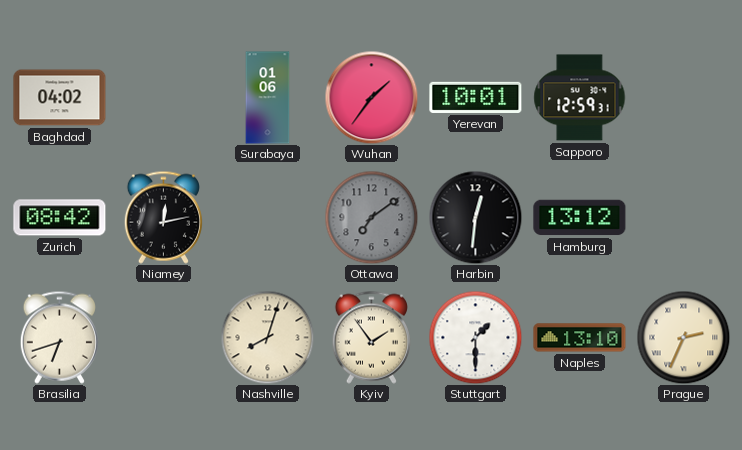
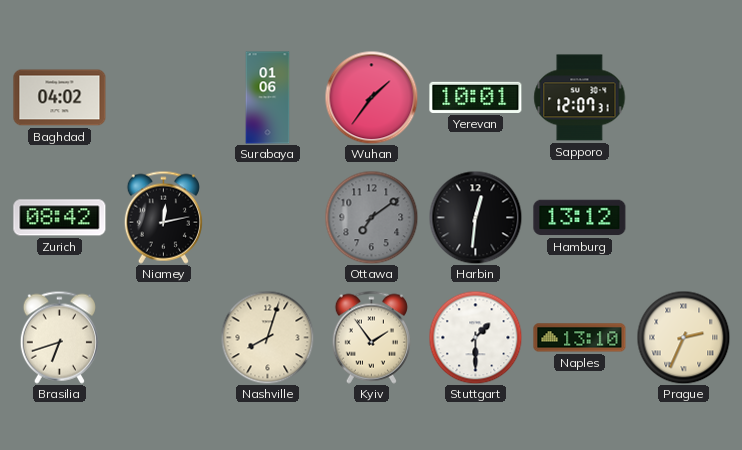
Sapporo: 12:59 -> 12:07
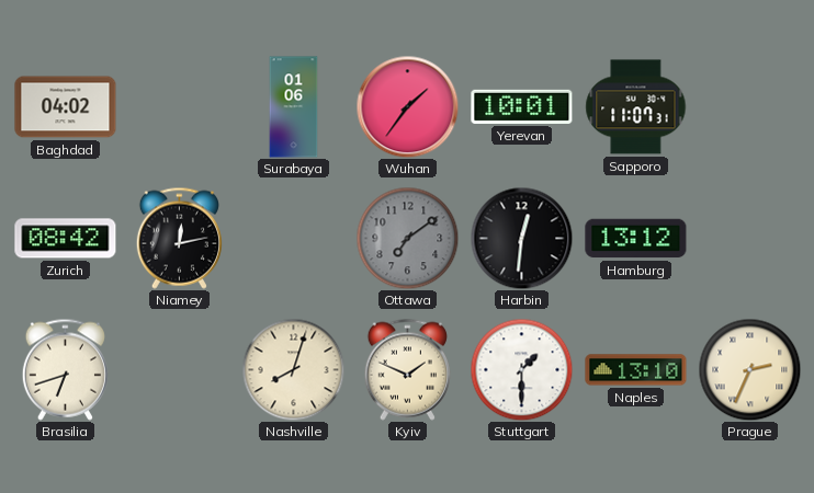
Sapporo: 12:07 -> 11:07
Kyiv: 1:54 -> 1:49
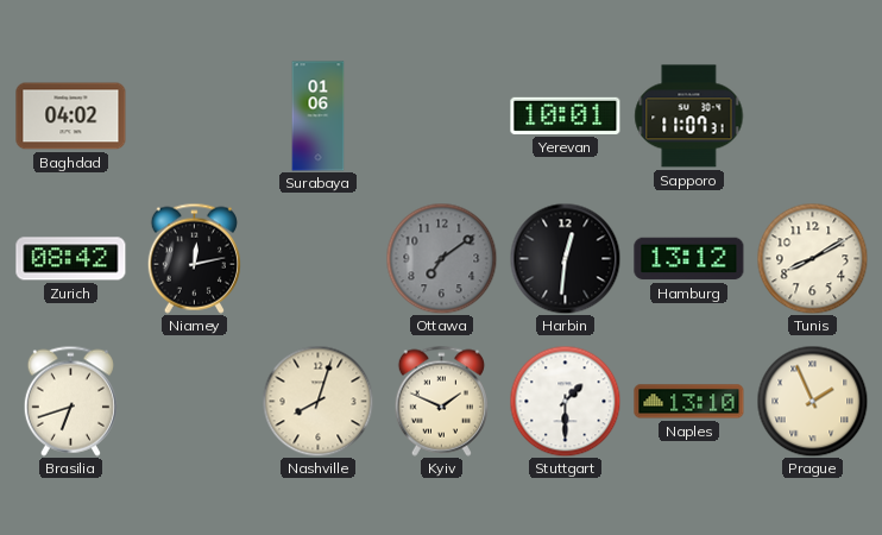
Wuhan: 1:36 -> none
Tunis: none -> 8:10
Prague: 2:34 -> 1:56
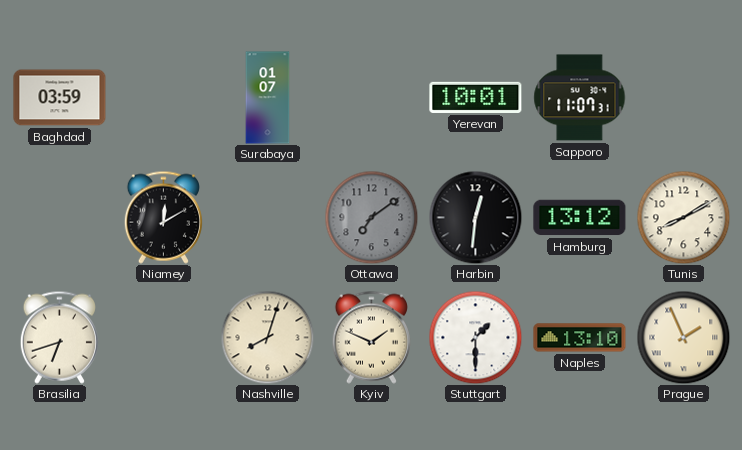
Baghdad: 04:02 -> 03:59
Surabaya: 01:06 -> 01:07
Zurich: 08:42 -> none
Niamey: 12:13 -> 12:10
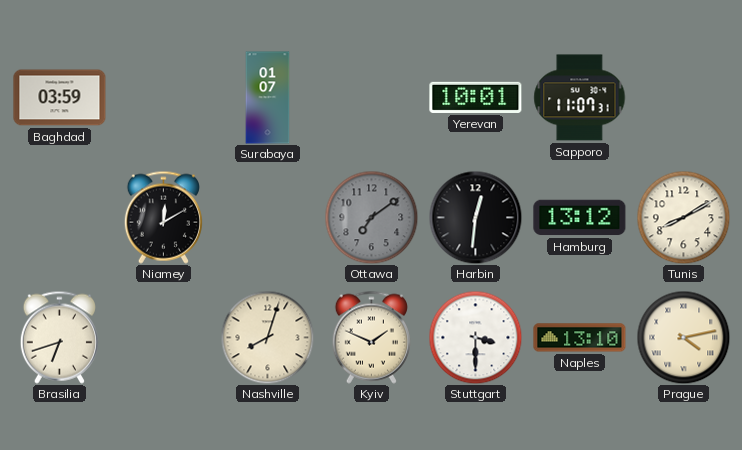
Stuttgart: 1:30 -> 3:30
Prague: 1:56 -> 4:13
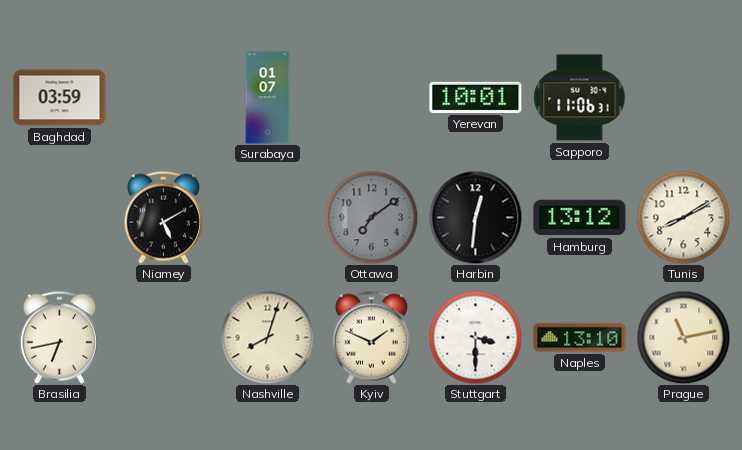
Sapporo: 11:07 -> 11:06
Niamey: 12:10 -> 5:10
Brasilia: 6:42 -> 6:43
Prague: 4:13 -> 11:13
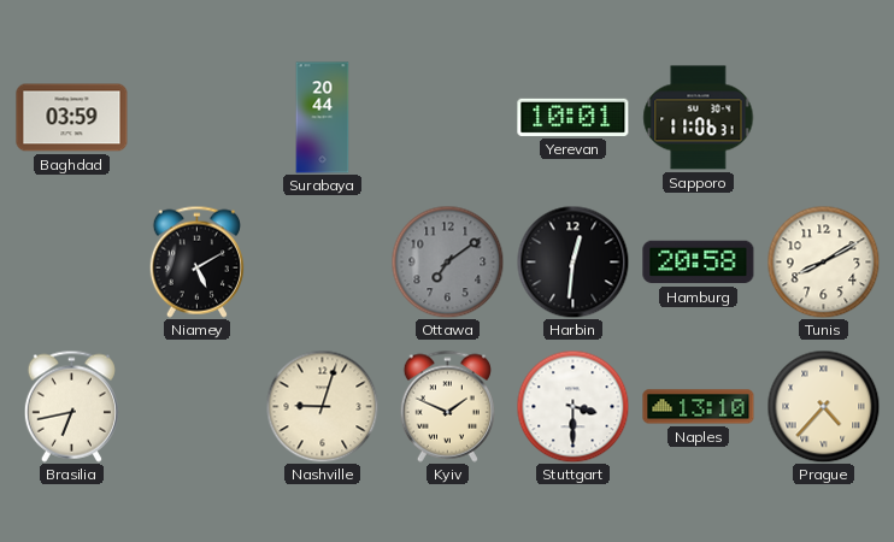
Surabaya: 01:07 -> 20:44
Hamburg: 13:12 -> 20:58
Nashville: 8:03 -> 9:03
Prague: 11:13 -> 4:37
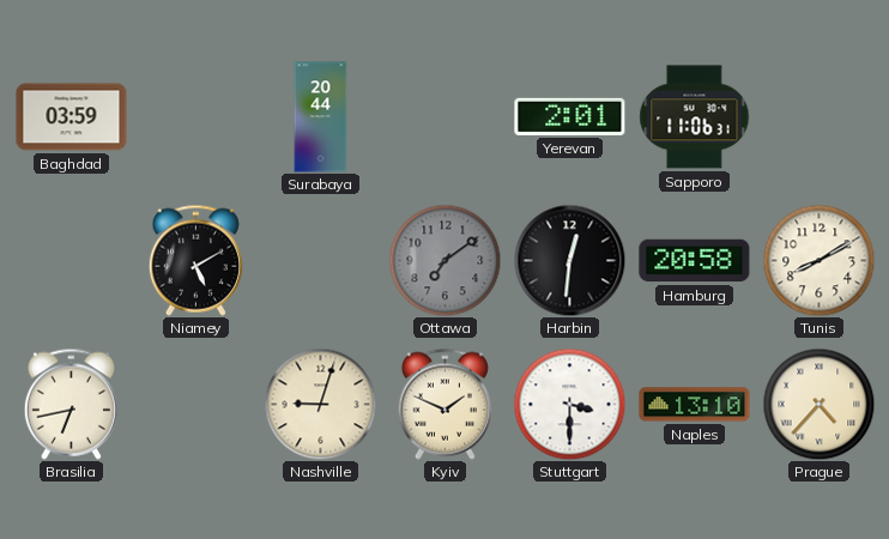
Yerevan: 10:01 -> 2:01
